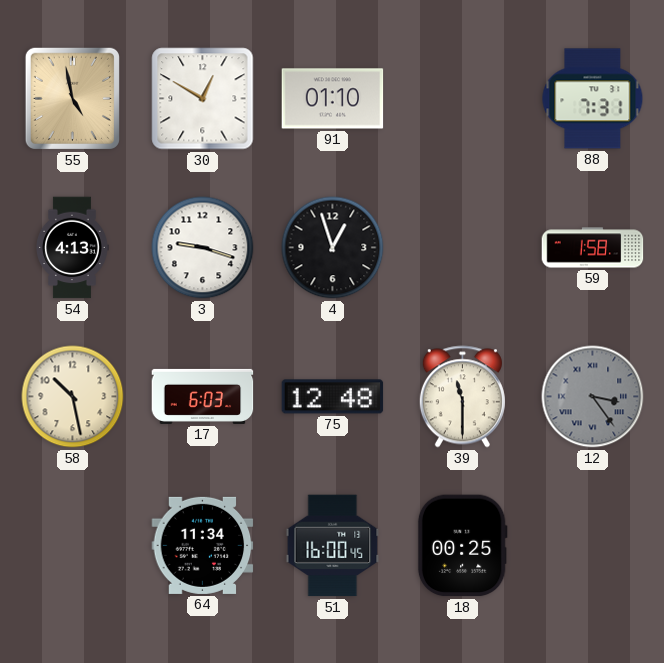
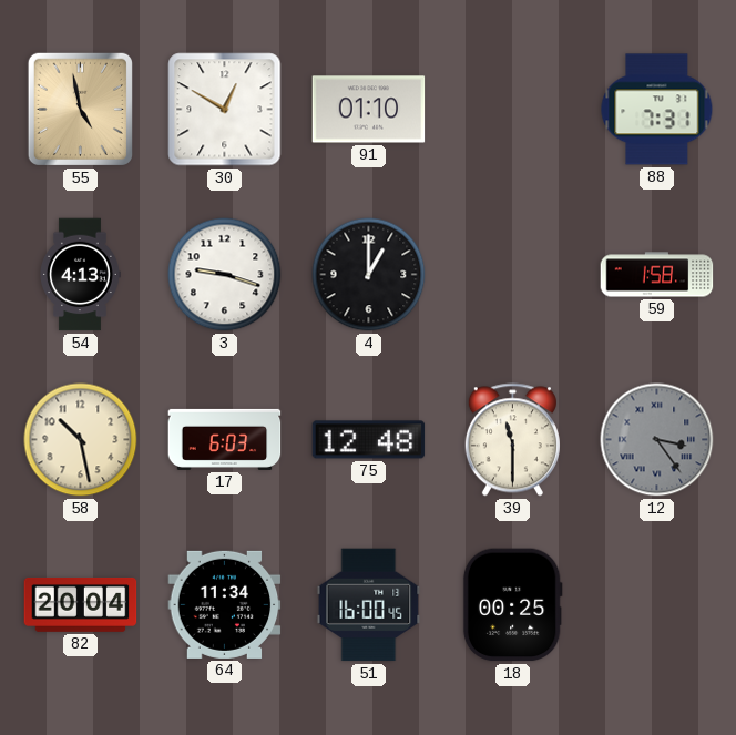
4: 12:57 -> 1:00
82: none -> 20:04
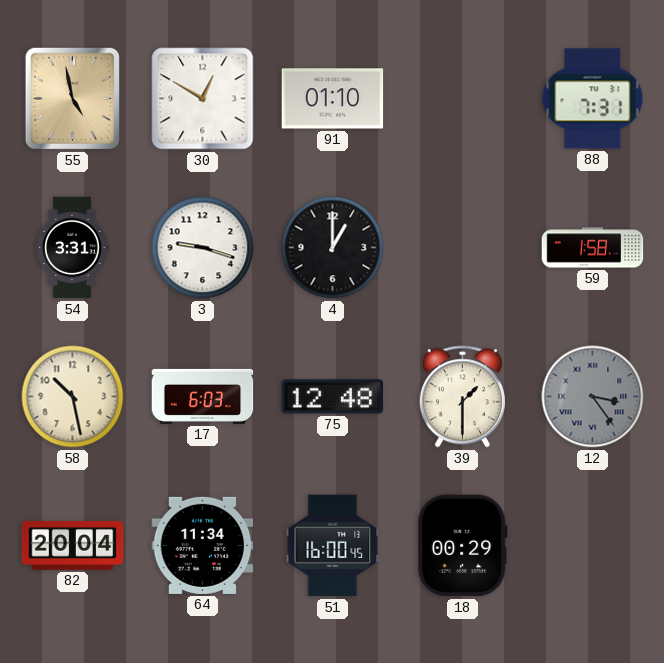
54: 4:13 -> 3:31
39: 11:30 -> 1:30
18: 00:25 -> 00:29
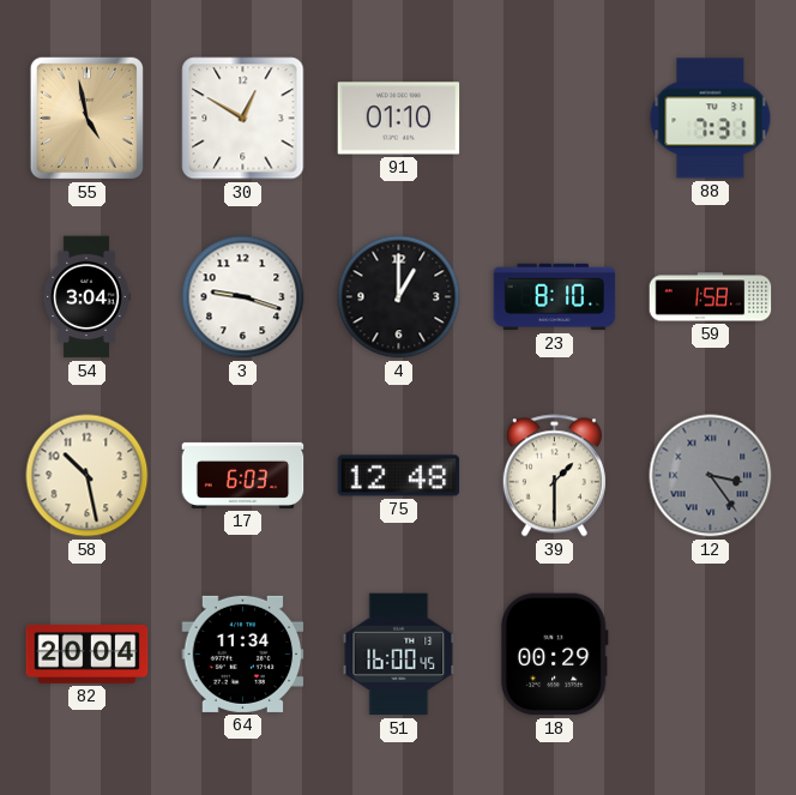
54: 3:31 -> 3:04
23: none -> 8:10
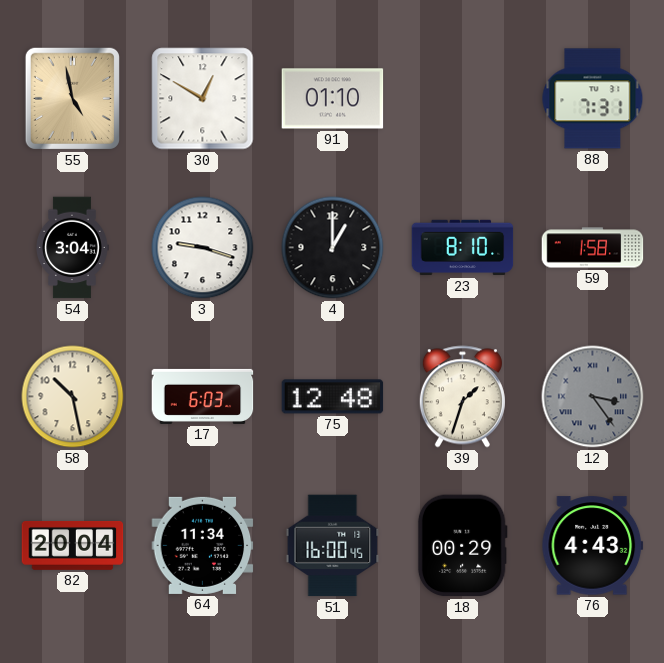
39: 1:30 -> 1:33
76: none -> 4:43
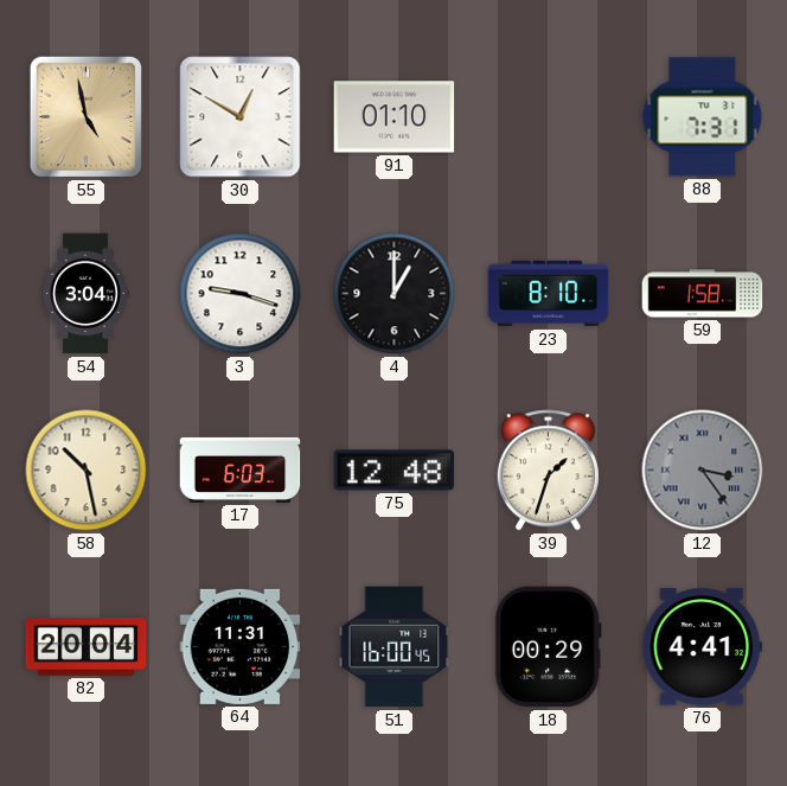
64: 11:34 -> 11:31
76: 4:43 -> 4:41
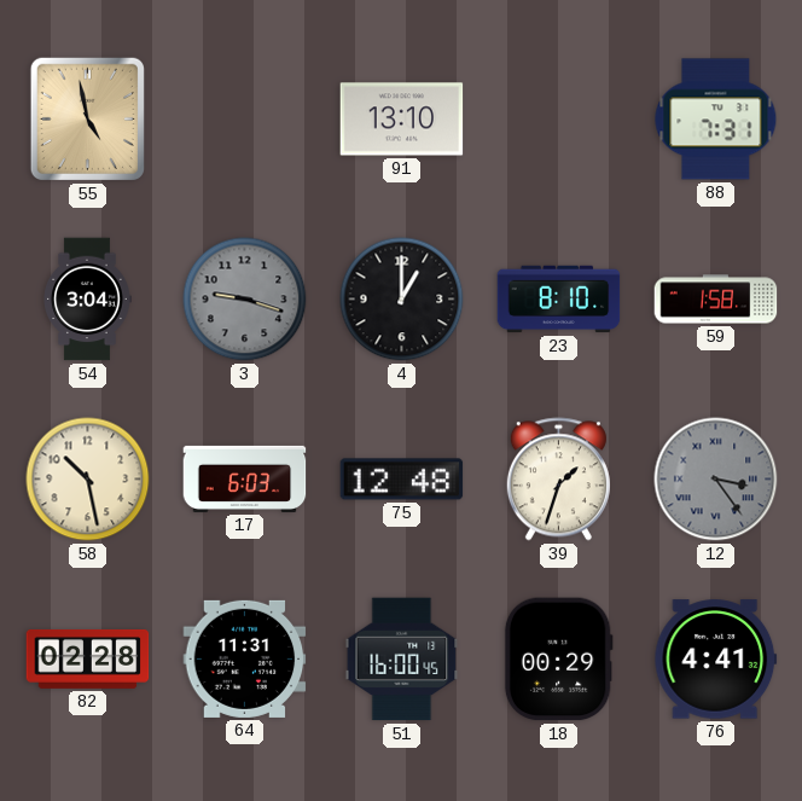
30: 12:50 -> none
91: 01:10 -> 13:10
3 dial: white -> grey
82: 20:04 -> 02:28
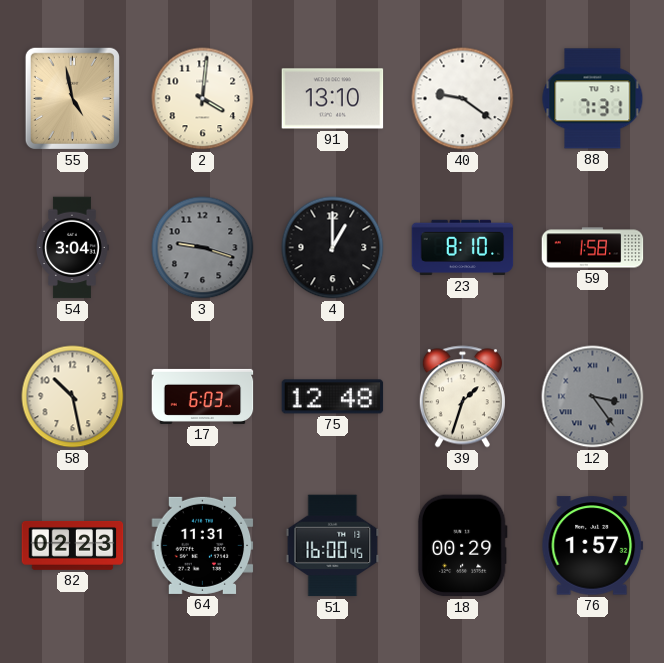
2: none -> 4:01
40: none -> 9:21
82: 02:28 -> 02:23
76: 4:41 -> 1:57
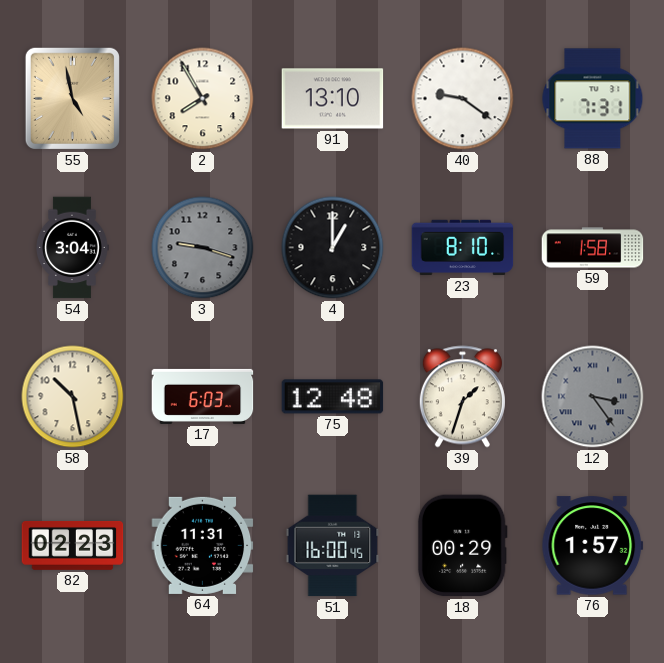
2: 4:01 -> 7:55
